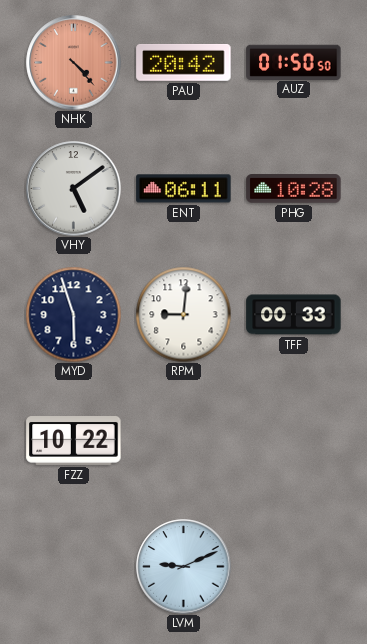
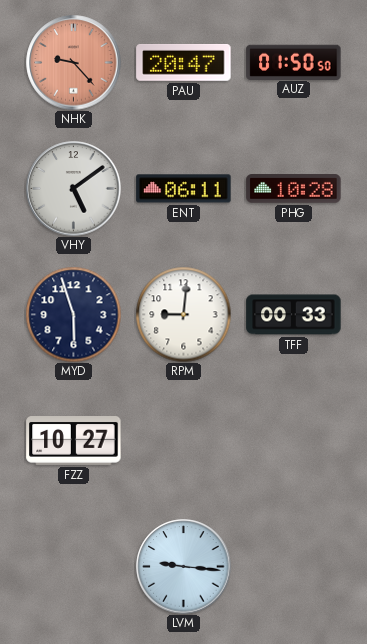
NHK: 4:23 -> 9:23
PAU: 20:42 -> 20:47
FZZ: 10:22 -> 10:27
LVM: 9:11 -> 9:16
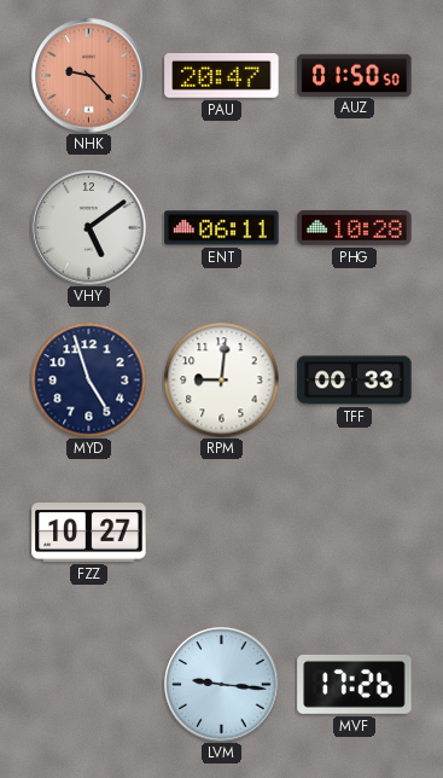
MYD: 5:57 -> 4:57
MVF: none -> 17:26
